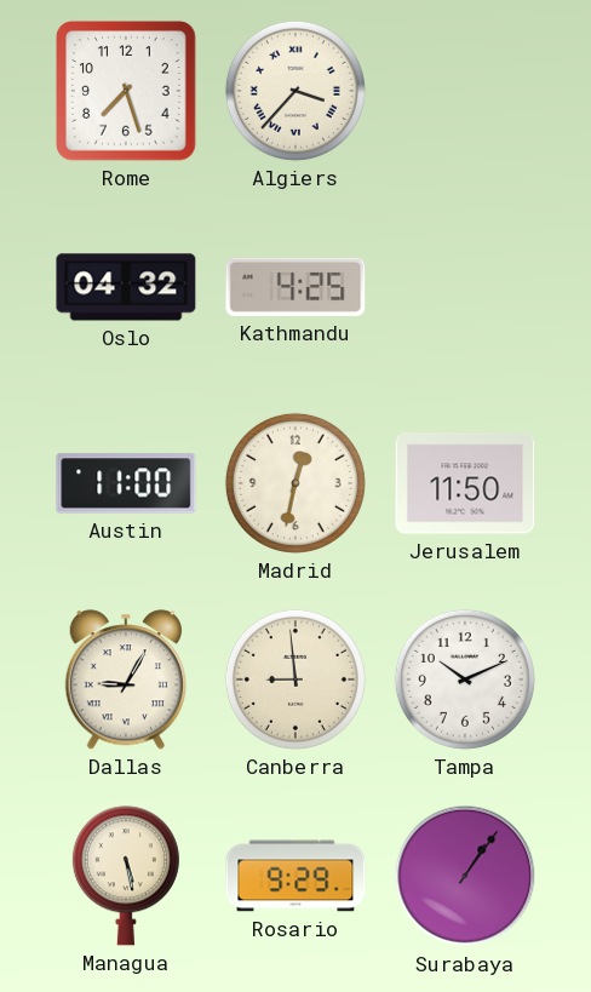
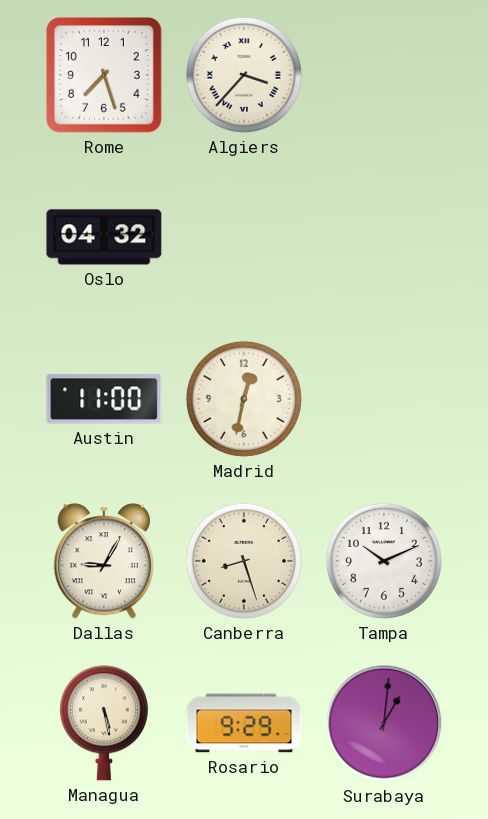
Kathmandu: 4:25 -> none
Jerusalem: 11:50 -> none
Canberra: 8:59 -> 8:27
Surabaya: 1:06 -> 1:01
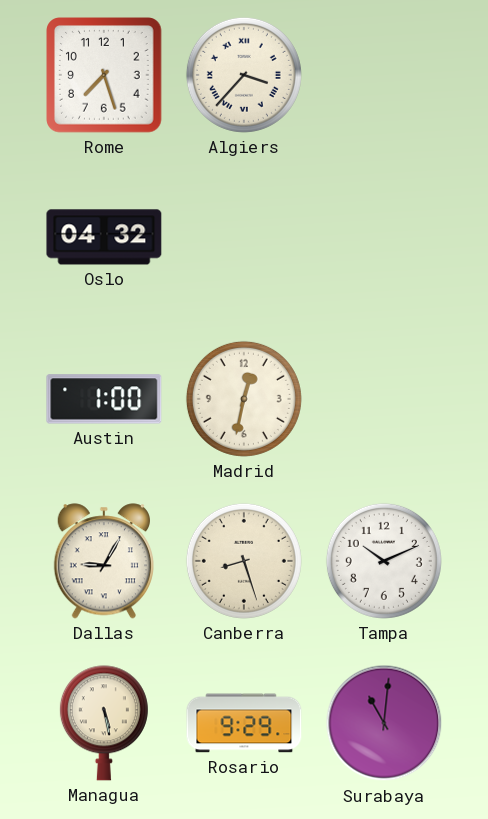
Austin: 11:00 -> 1:00
Surabaya: 1:01 -> 11:01
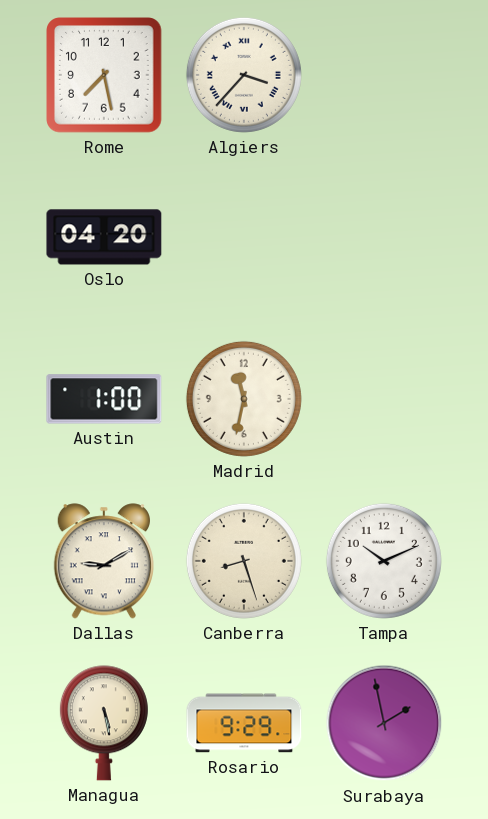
Rome: 7:27 -> 7:28
Oslo: 04:32 -> 04:20
Madrid: 12:32 -> 11:32
Dallas: 9:05 -> 9:10
Surabaya: 11:01 -> 1:58
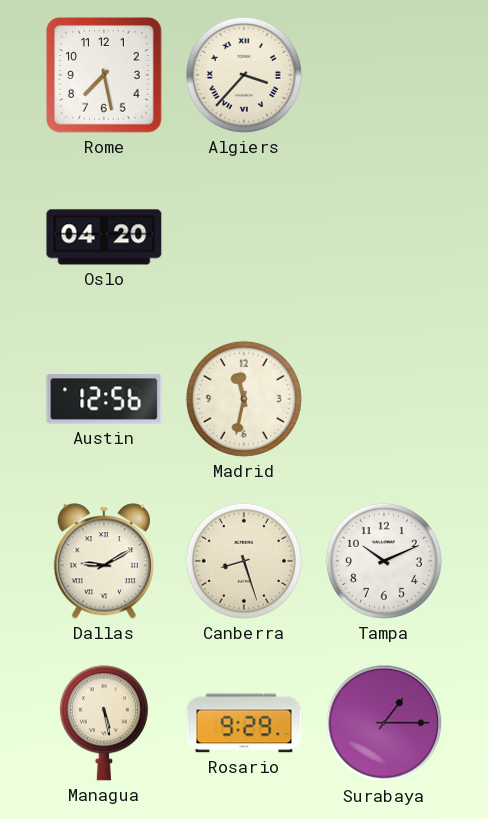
Austin: 1:00 -> 12:56
Surabaya: 1:58 -> 1:15
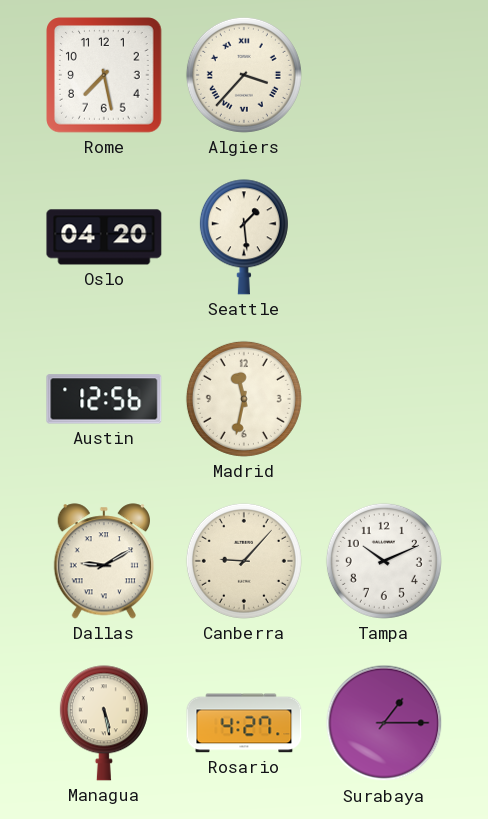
Seattle: none -> 1:29
Canberra: 8:27 -> 9:07
Rosario: 9:29 -> 4:27
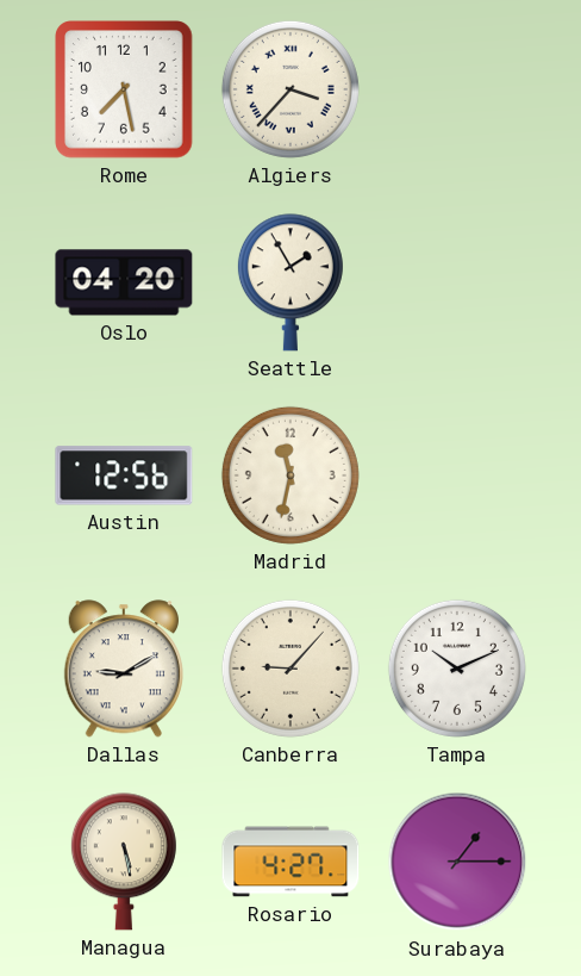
Seattle: 1:29 -> 1:55
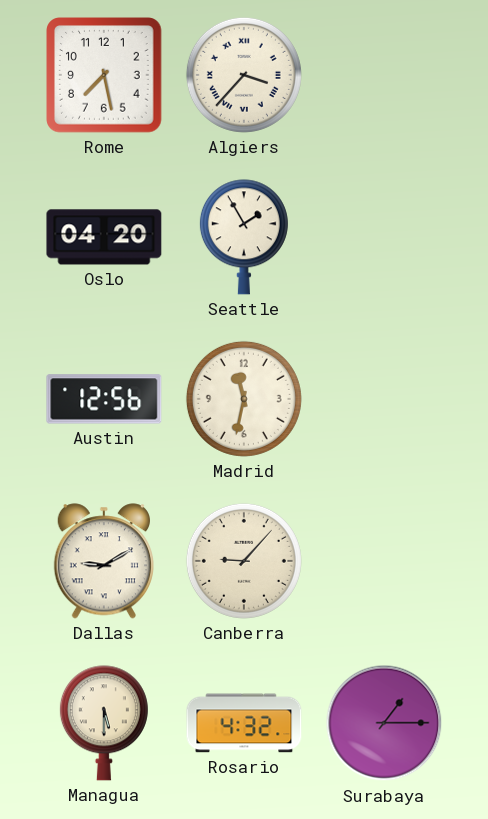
Tampa: 10:11 -> none
Managua: 5:28 -> 5:30
Rosario: 4:27 -> 4:32
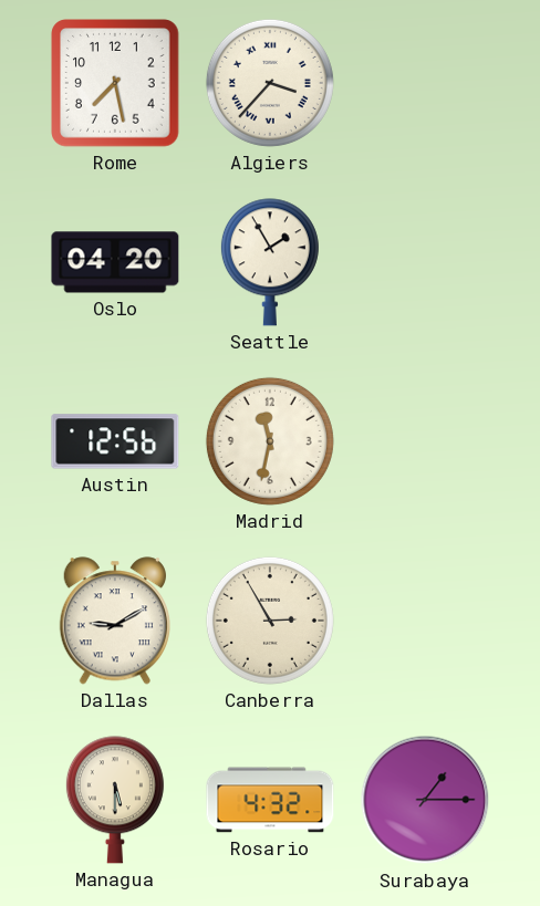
Canberra: 9:07 -> 2:55
